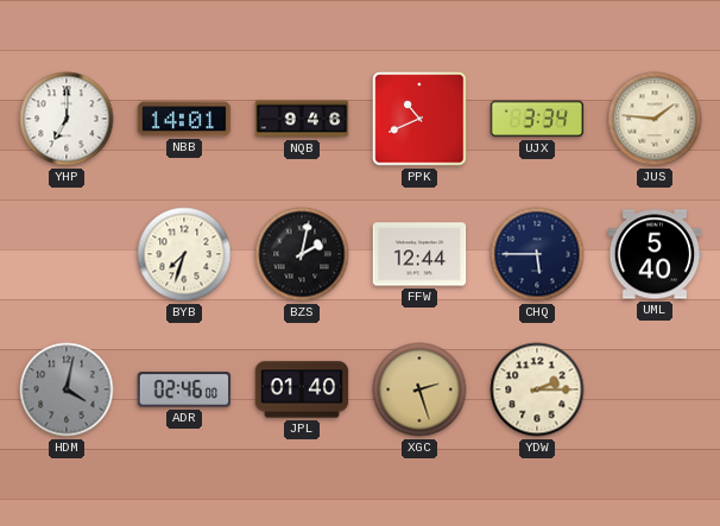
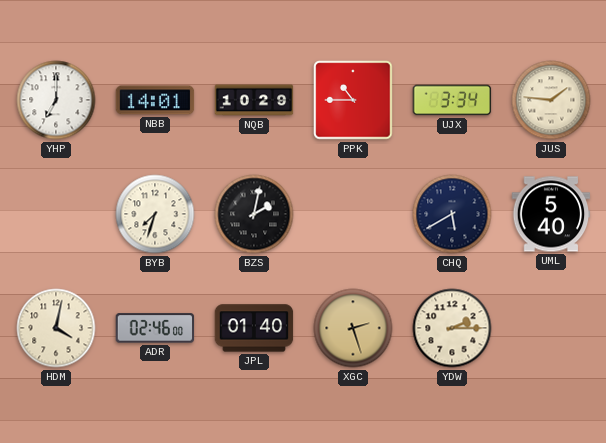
NQB: 9:46 -> 10:29
PPK: 10:41 -> 10:45
FFW: 12:44 -> none
CHQ: 5:45 -> 5:40
HDM dial: grey -> cream
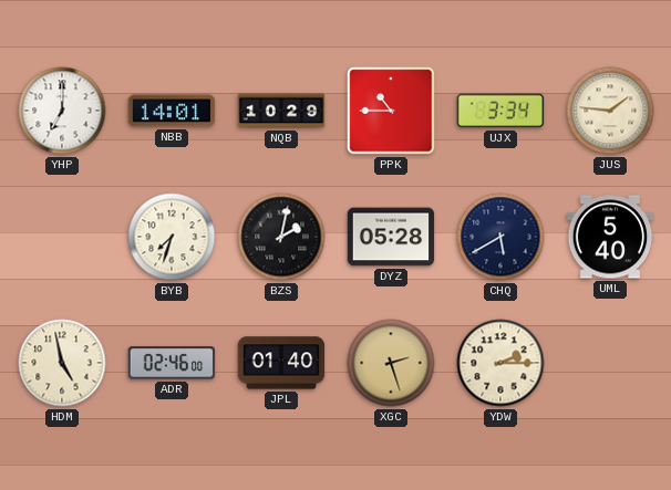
DYZ: none -> 05:28
HDM: 4:02 -> 4:58
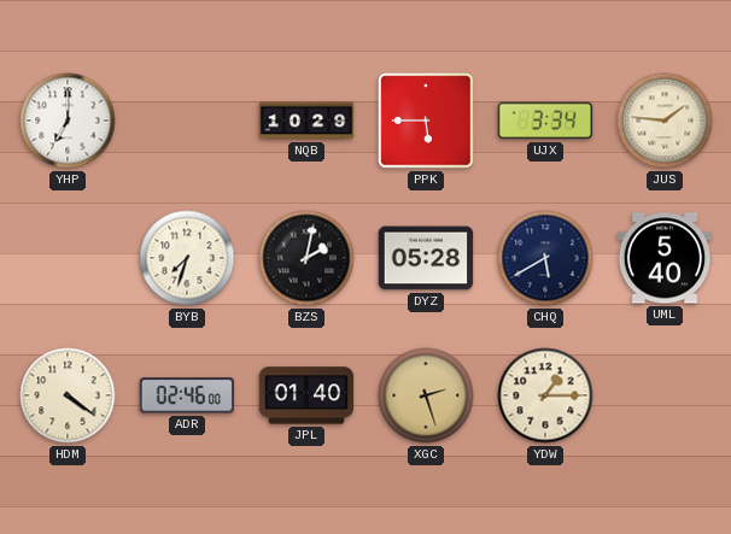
NBB: 14:01 -> none
PPK: 10:45 -> 5:45
HDM: 4:58 -> 4:21
YDW: 2:15 -> 1:15
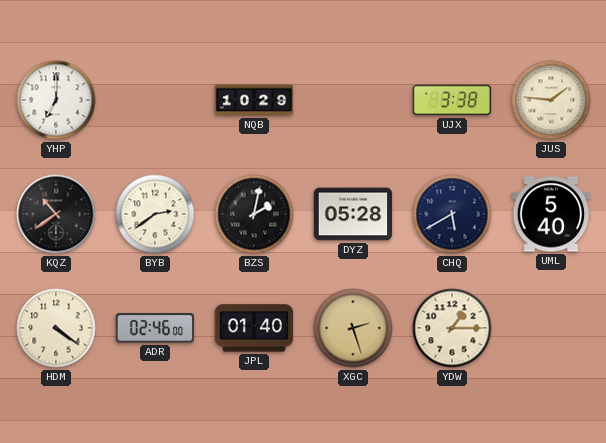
PPK: 5:45 -> none
UJX: 3:34 -> 3:38
KQZ: none -> 10:39
BYB: 7:33 -> 2:39
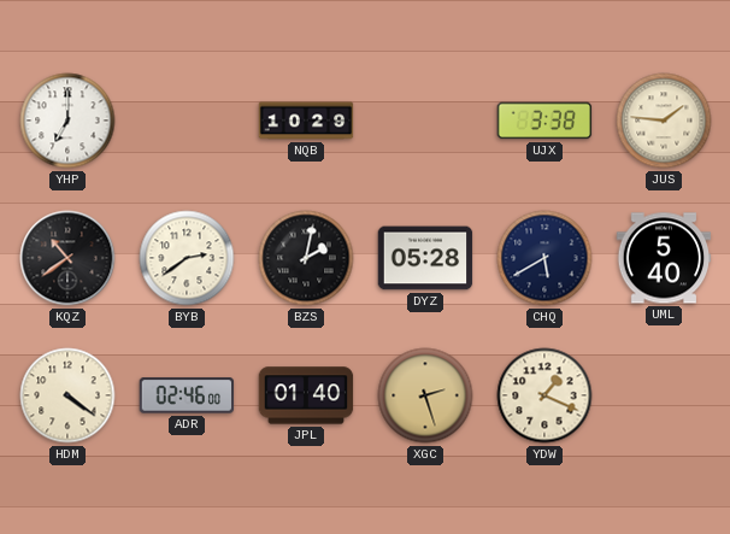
YDW: 1:15 -> 1:19
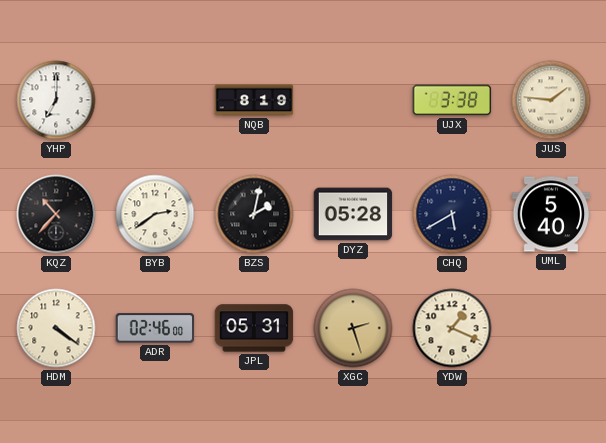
NQB: 10:29 -> 8:19
KQZ: 10:39 -> 10:37
JPL: 01:40 -> 05:31
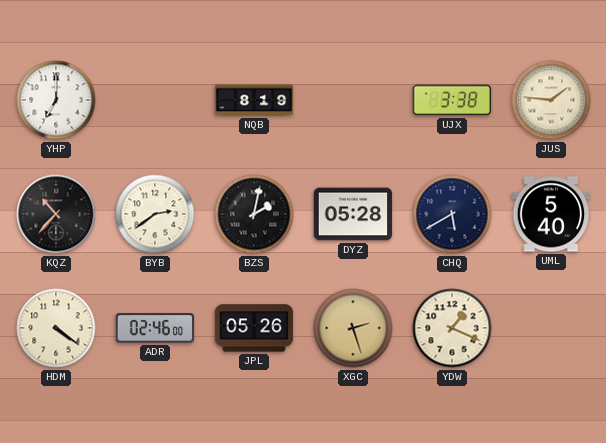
JPL: 05:31 -> 05:26
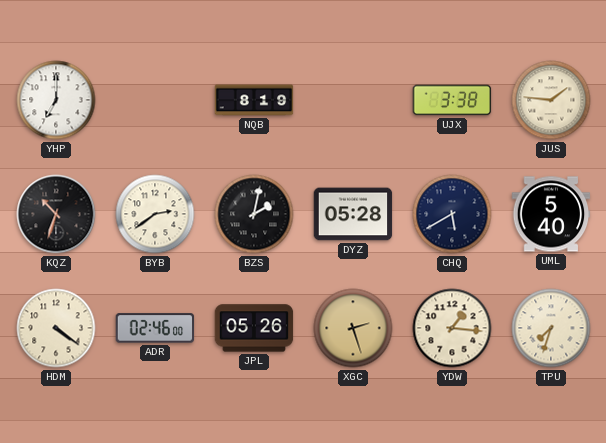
KQZ: 10:37 -> 10:33
YDW: 1:19 -> 1:16
TPU: none -> 7:33
